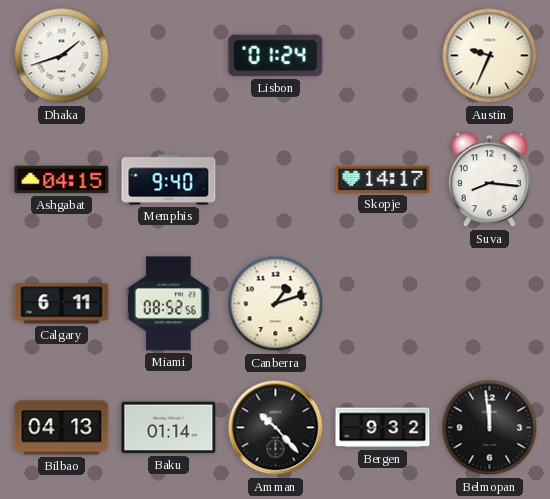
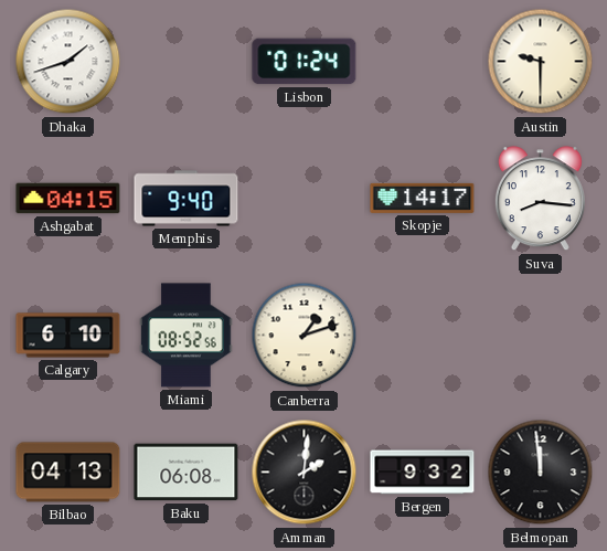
Austin: 9:34 -> 9:30
Calgary: 6:11 -> 6:10
Baku: 01:14 -> 06:08
Amman: 10:23 -> 2:01
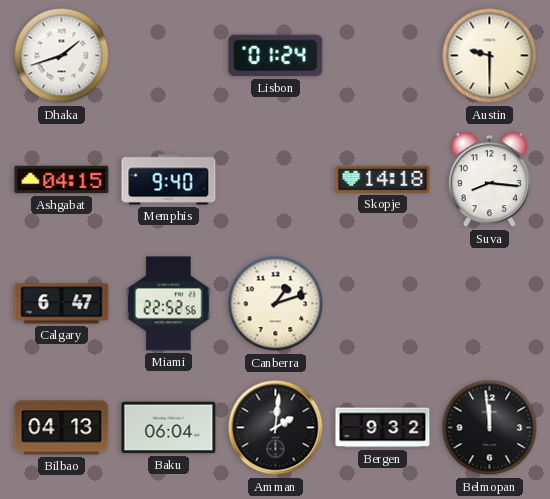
Skopje: 14:17 -> 14:18
Calgary: 6:10 -> 6:47
Miami: 08:52 -> 22:52
Baku: 06:08 -> 06:04
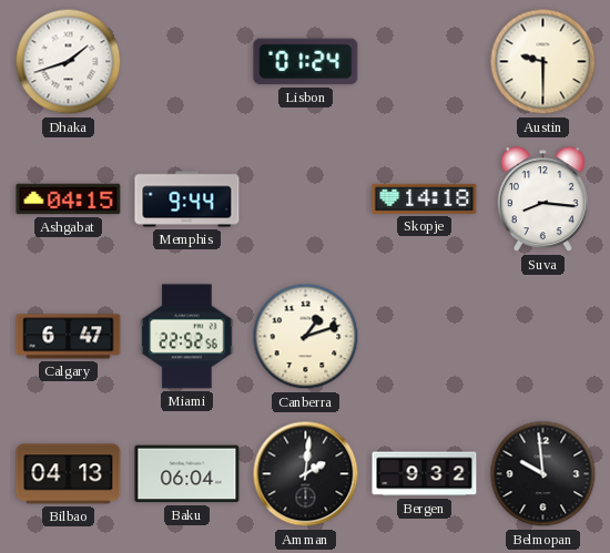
Memphis: 9:40 -> 9:44
Belmopan: 11:59 -> 9:59
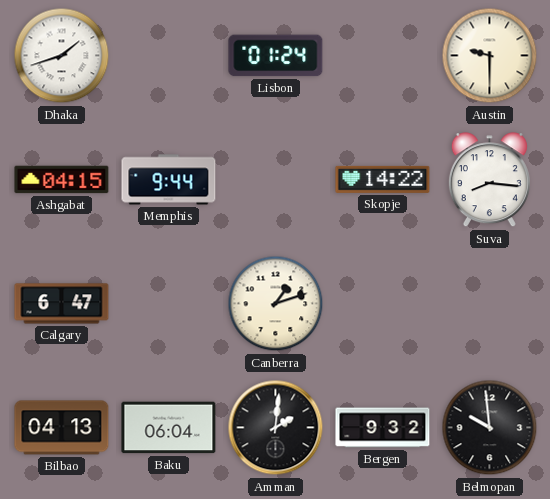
Skopje: 14:18 -> 14:22
Miami: 22:52 -> none
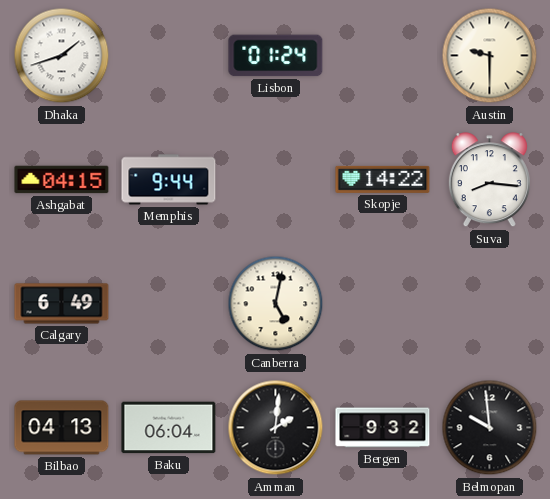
Calgary: 6:47 -> 6:49
Canberra: 1:12 -> 5:02
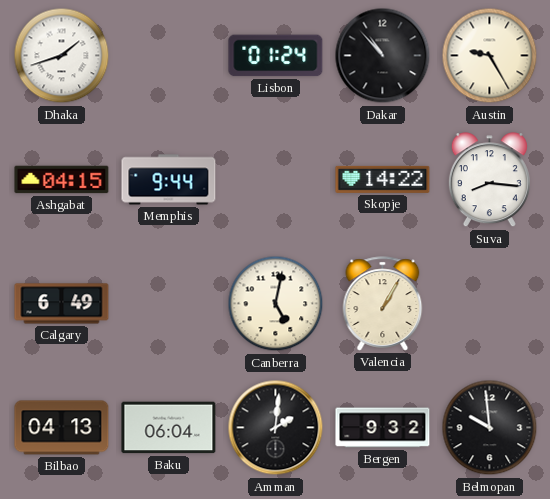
Dakar: none -> 10:53
Austin: 9:30 -> 9:25
Valencia: none -> 1:05
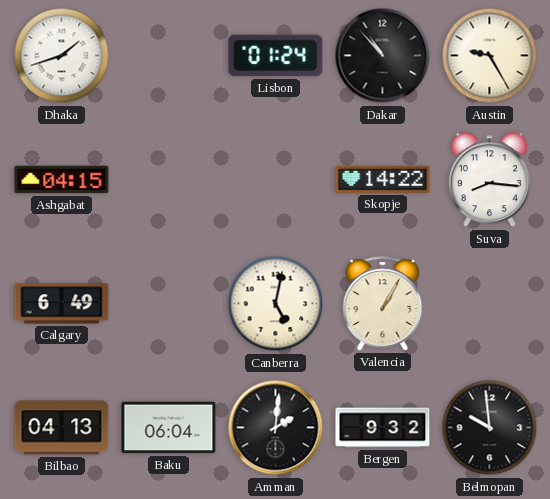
Memphis: 9:44 -> none
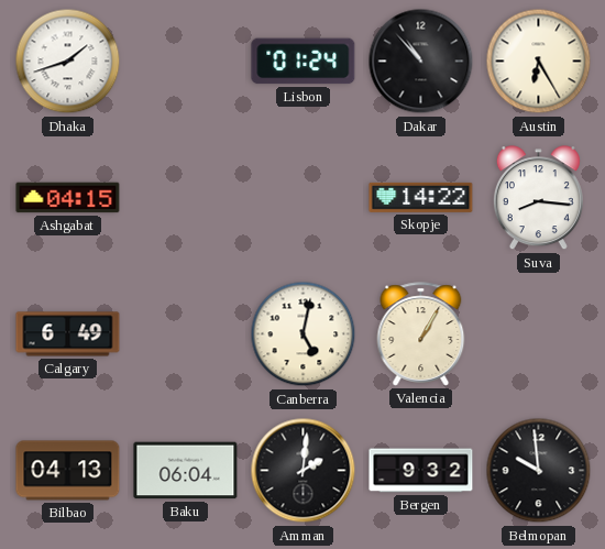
Austin: 9:25 -> 6:25
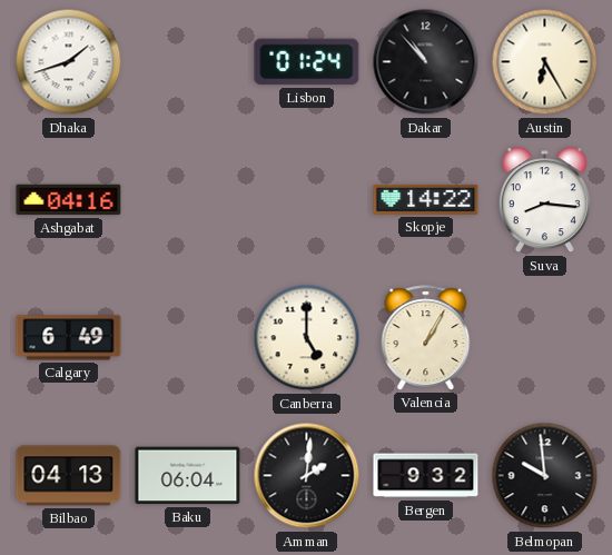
Ashgabat: 04:15 -> 04:16
Canberra: 5:02 -> 5:00
